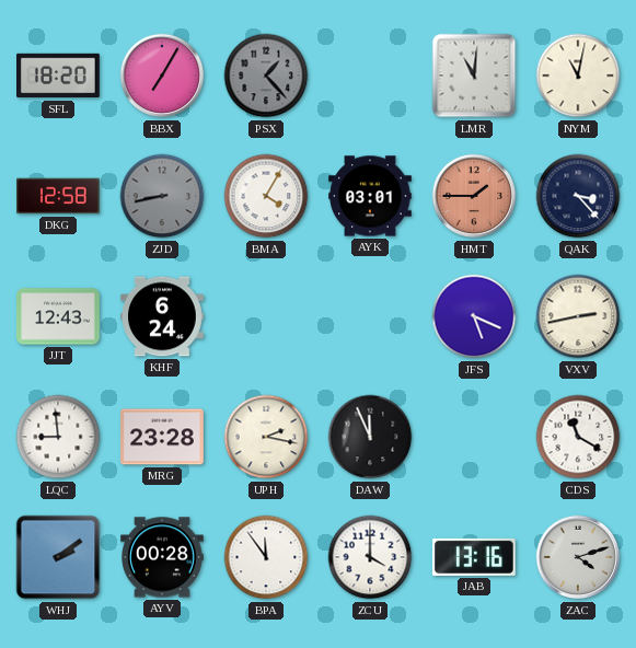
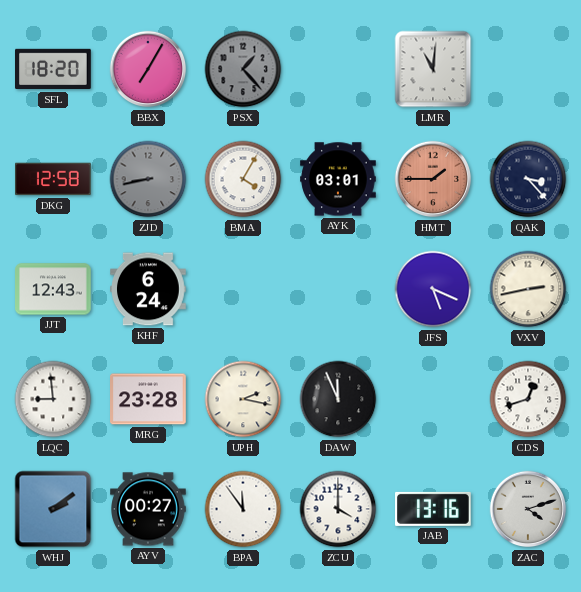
NYM: 11:02 -> none
CDS: 11:20 -> 12:42
AYV: 00:28 -> 00:27
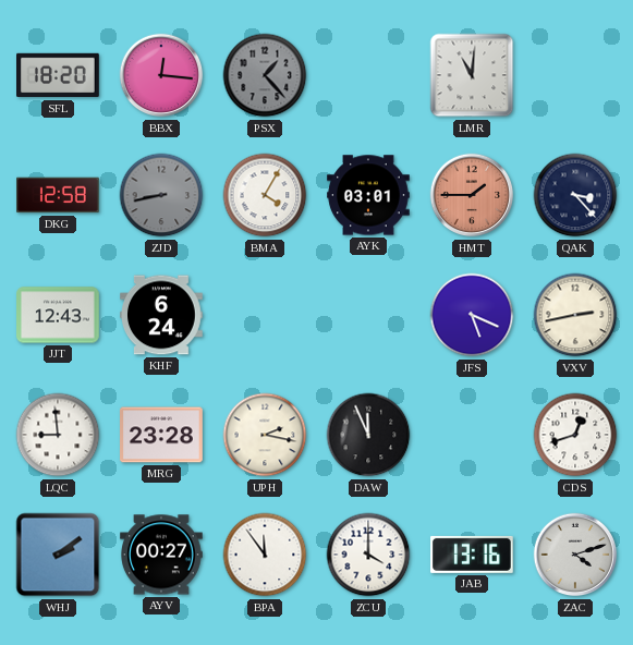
BBX: 7:05 -> 12:16
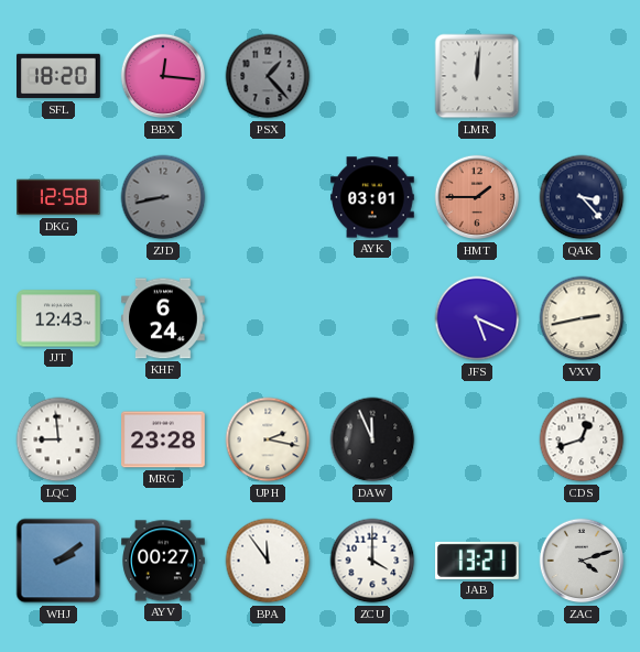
LMR: 11:01 -> 12:01
BMA: 4:05 -> none
JAB: 13:16 -> 13:21
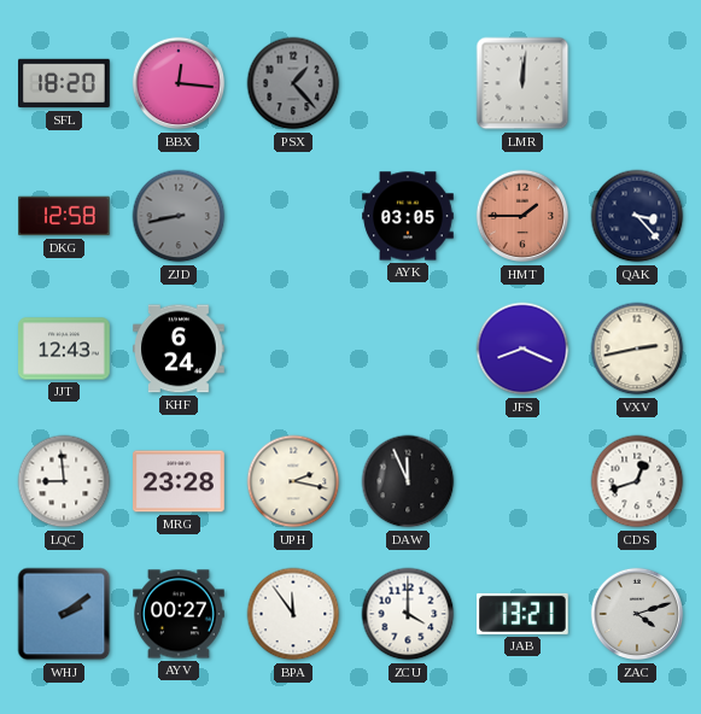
AYK: 03:01 -> 03:05
JFS: 5:19 -> 8:19
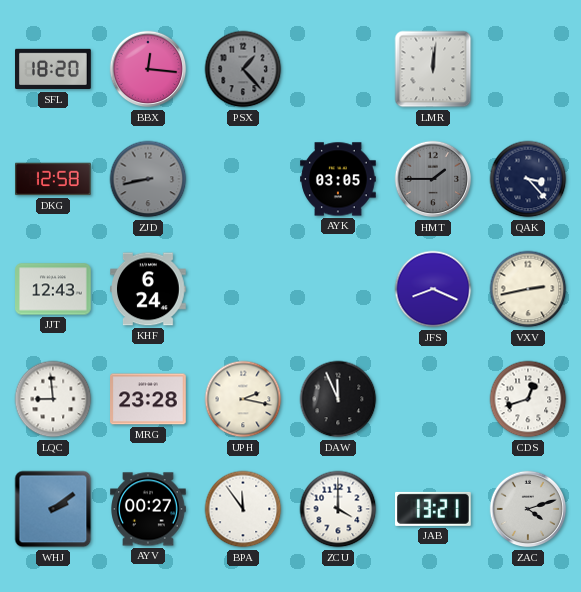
HMT dial: salmon -> grey
